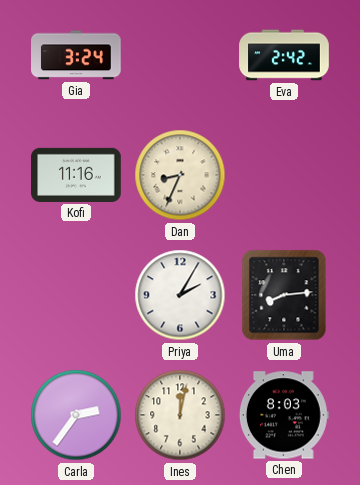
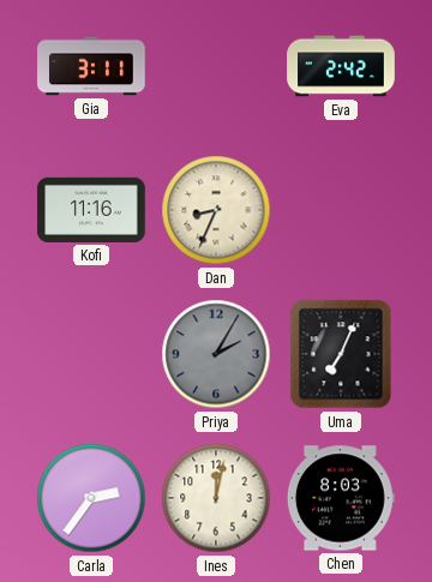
Gia: 3:24 -> 3:11
Priya dial: white -> grey
Uma: 8:14 -> 7:04
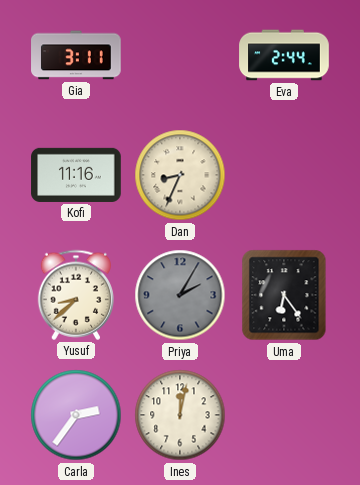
Eva: 2:42 -> 2:44
Yusuf: none -> 8:38
Uma: 7:04 -> 6:24
Chen: 8:03 -> none
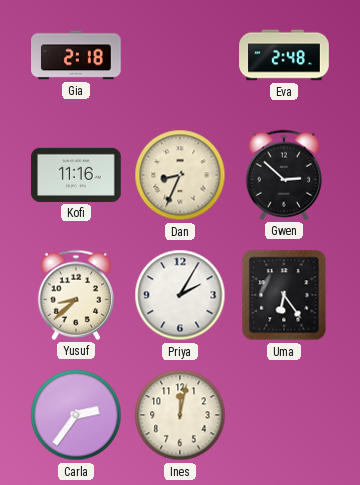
Gia: 3:11 -> 2:18
Eva: 2:44 -> 2:48
Gwen: none -> 2:52
Priya dial: grey -> white
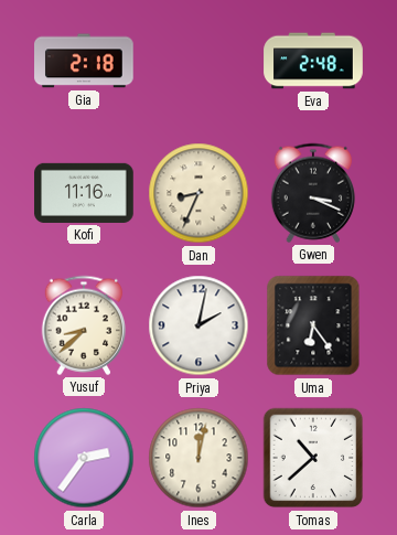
Gwen: 2:52 -> 3:19
Priya: 2:05 -> 2:02
Tomas: none -> 10:38
